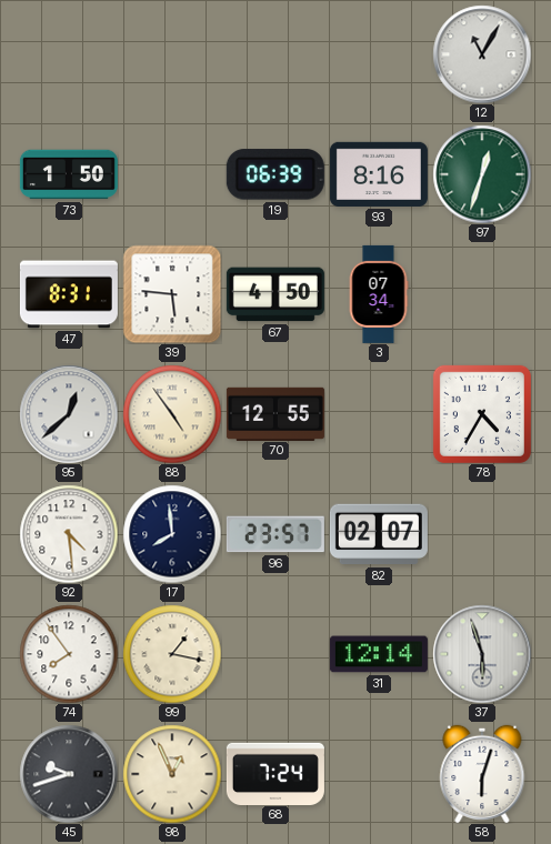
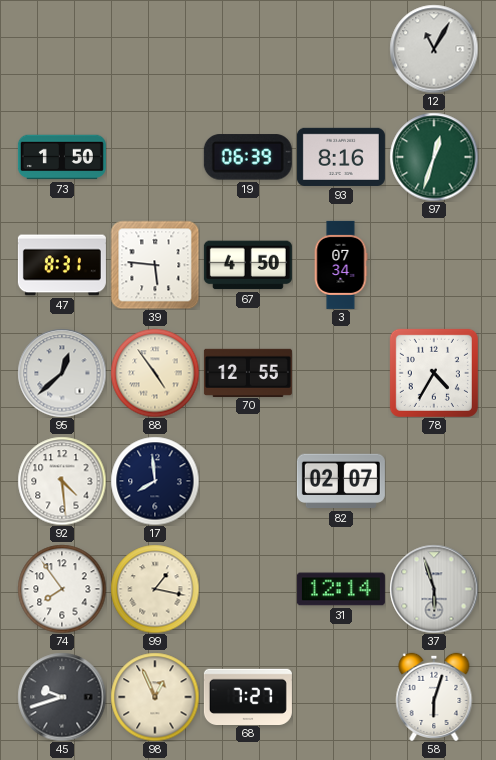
96: 23:57 -> none
68: 7:24 -> 7:27
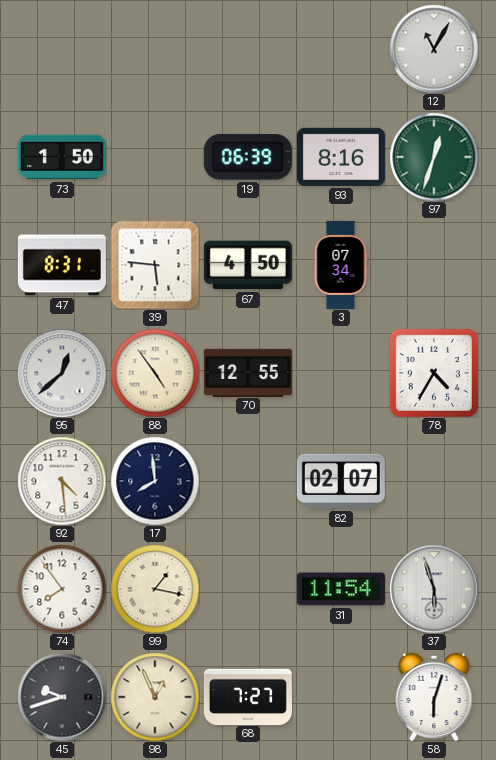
31: 12:14 -> 11:54
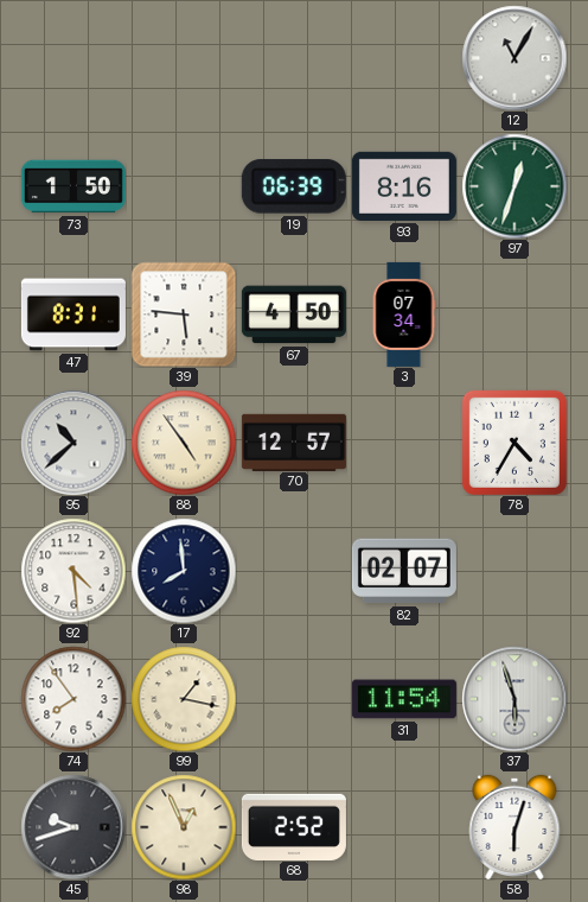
95: 12:38 -> 10:38
70: 12:55 -> 12:57
68: 7:27 -> 2:52
